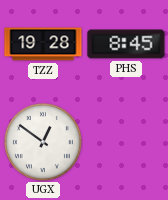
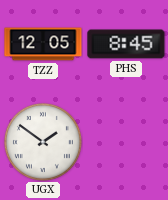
TZZ: 19:28 -> 12:05
UGX: 12:51 -> 1:51
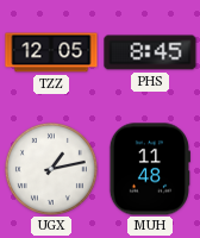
UGX: 1:51 -> 1:13
MUH: none -> 11:48
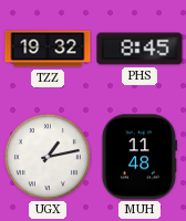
TZZ: 12:05 -> 19:32
